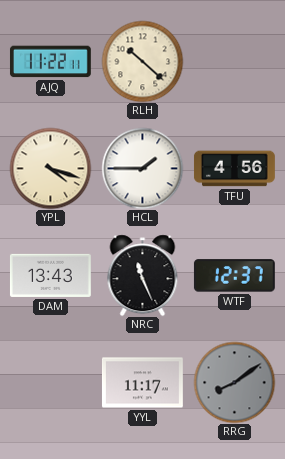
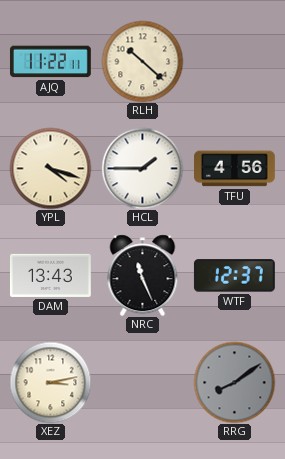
XEZ: none -> 3:13
YYL: 11:17 -> none
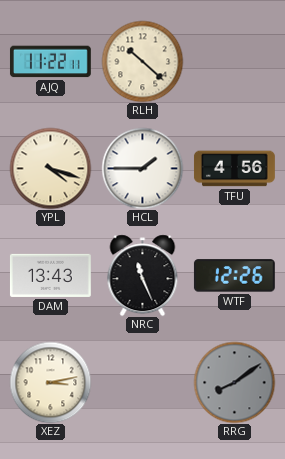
WTF: 12:37 -> 12:26
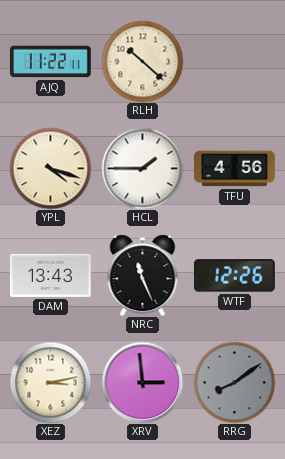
XRV: none -> 2:59
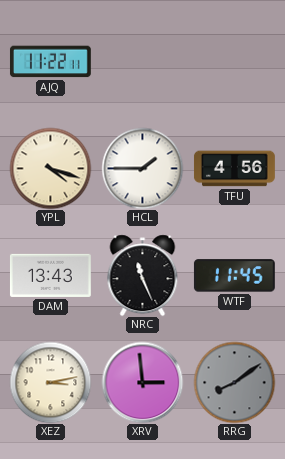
RLH: 10:22 -> none
WTF: 12:26 -> 11:45
